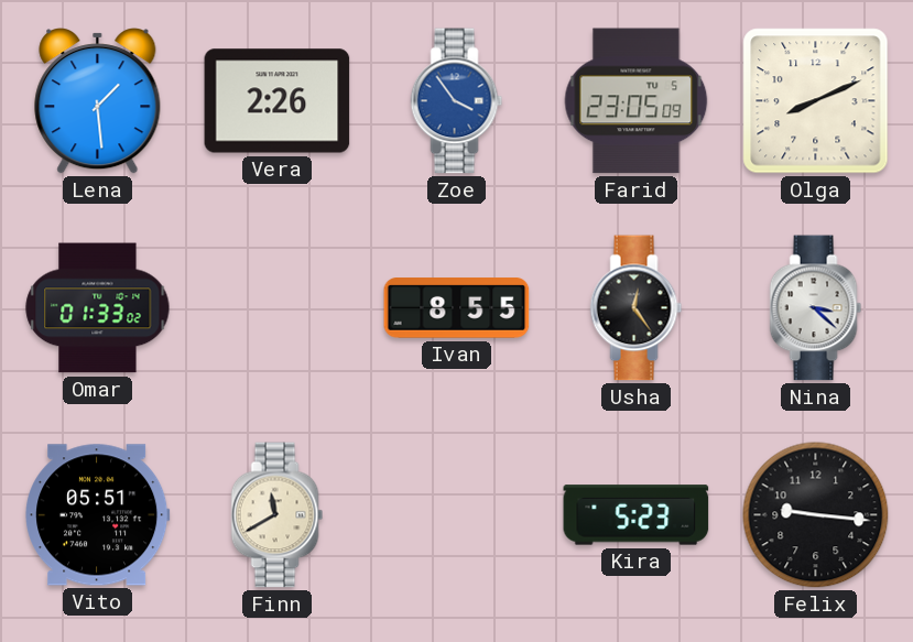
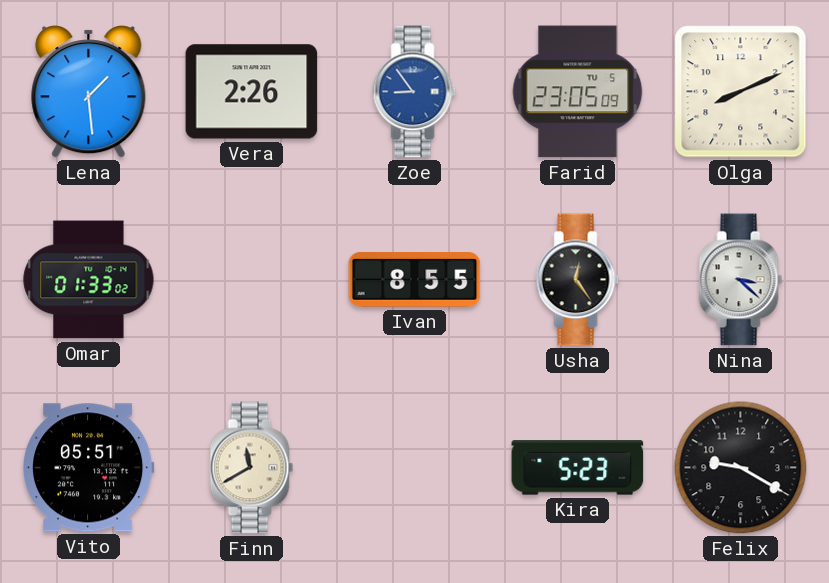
Zoe: 3:54 -> 8:54
Felix: 9:16 -> 9:20
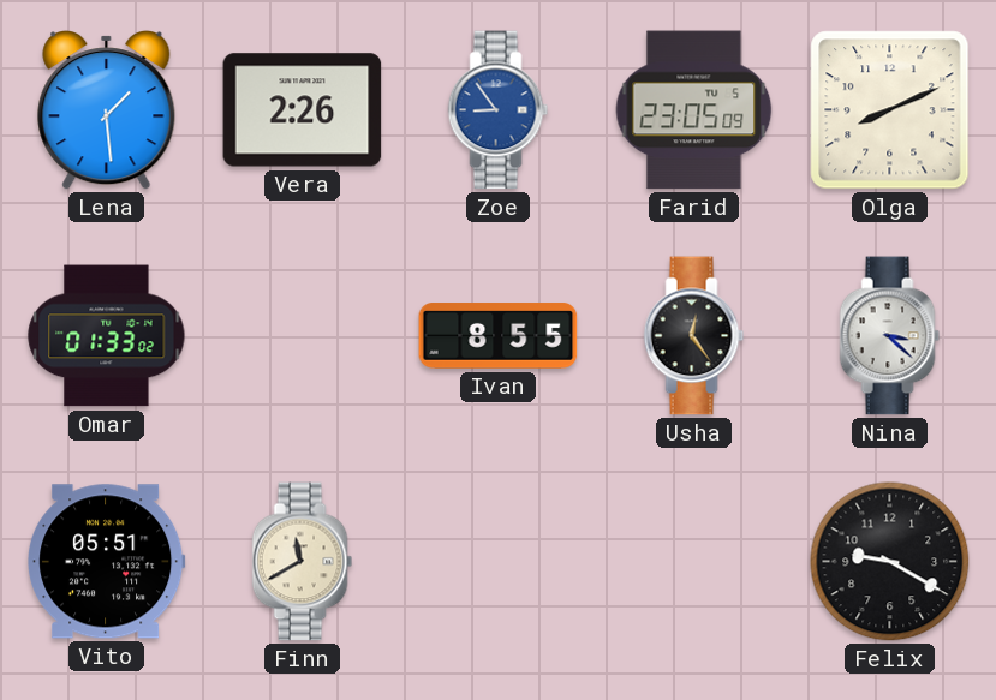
Kira: 5:23 -> none
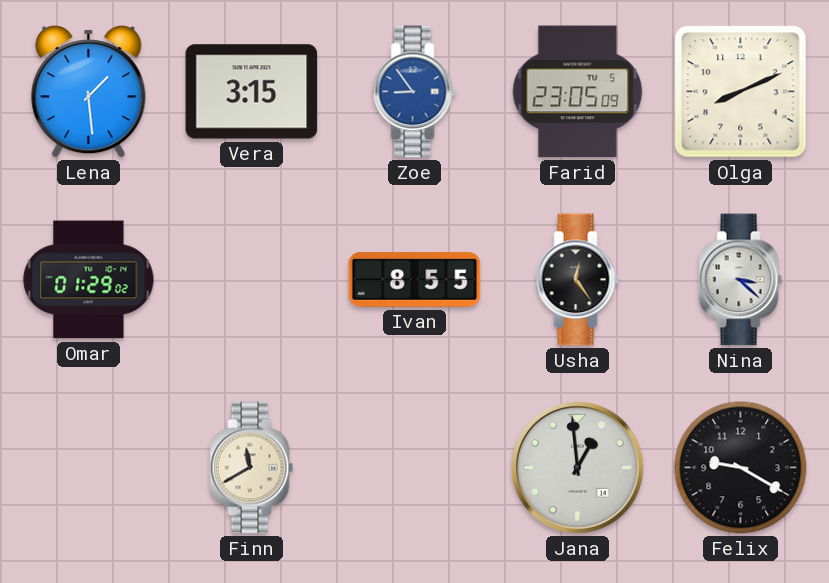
Vera: 2:26 -> 3:15
Omar: 01:33 -> 01:29
Vito: 05:51 -> none
Jana: none -> 12:59
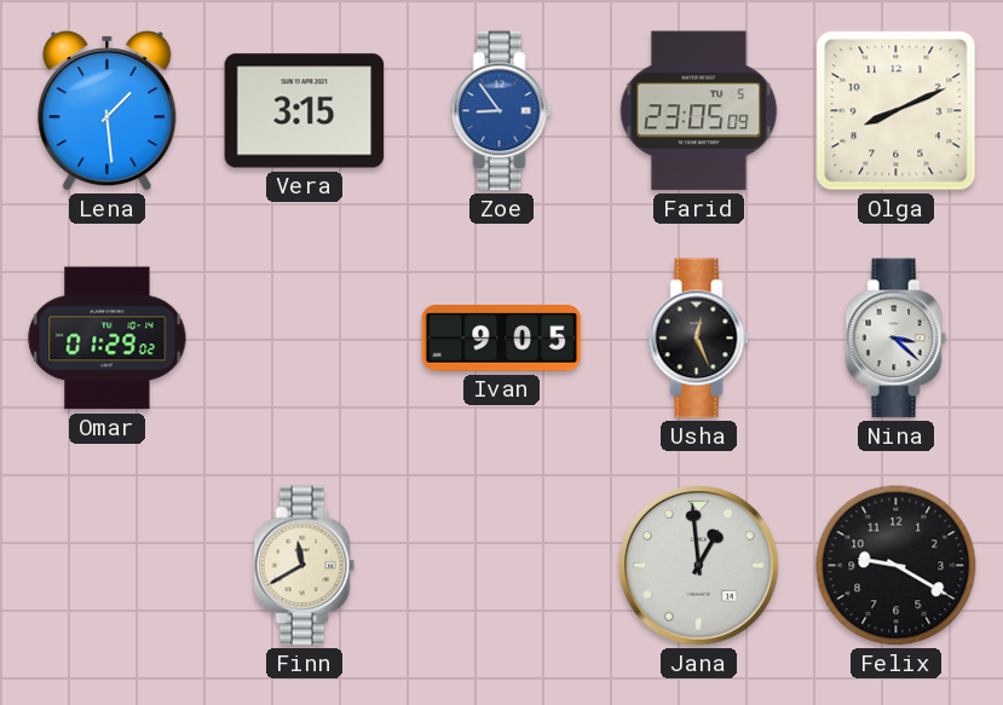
Ivan: 8:55 -> 9:05
Usha: 12:24 -> 12:26
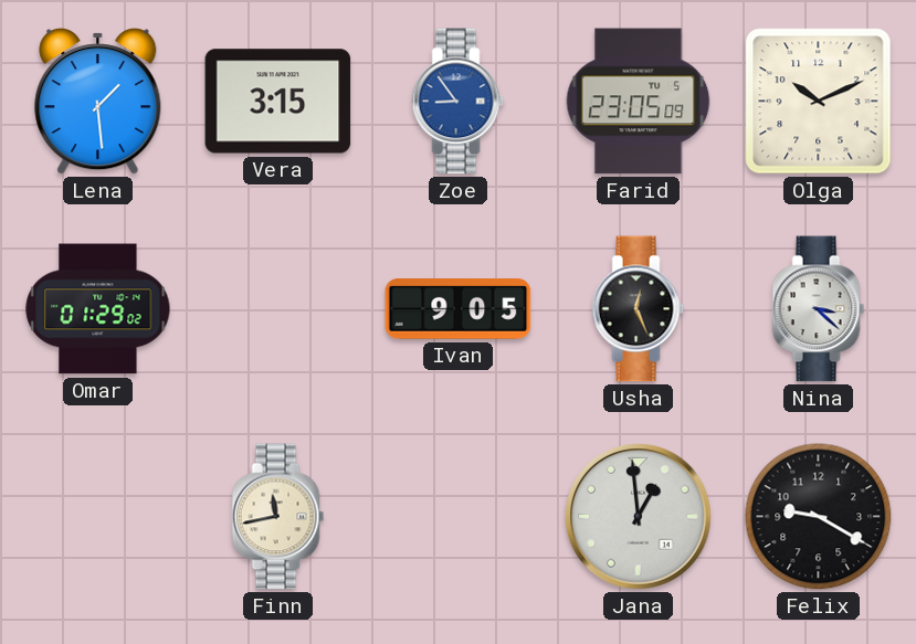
Olga: 8:11 -> 10:11
Finn: 11:40 -> 11:43
